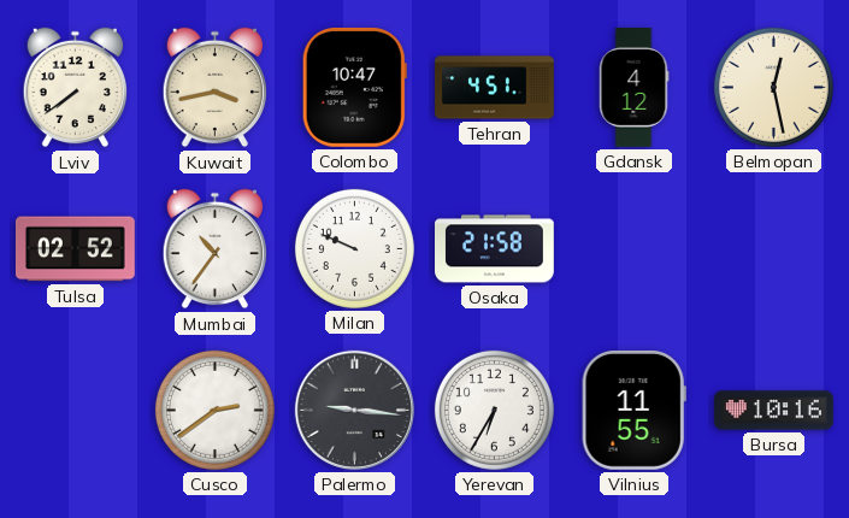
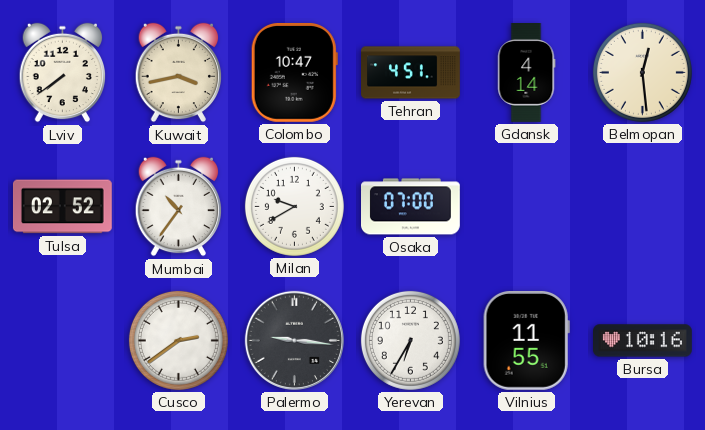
Gdansk: 4:12 -> 4:14
Belmopan: 12:28 -> 12:29
Milan: 9:49 -> 9:40
Osaka: 21:58 -> 07:00
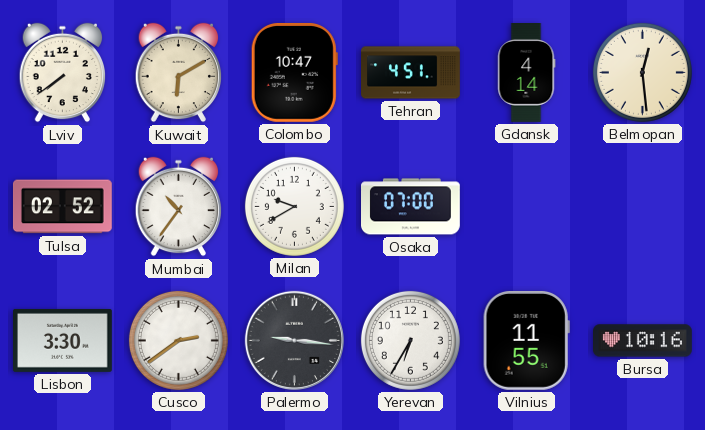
Kuwait: 3:43 -> 6:10
Lisbon: none -> 3:30
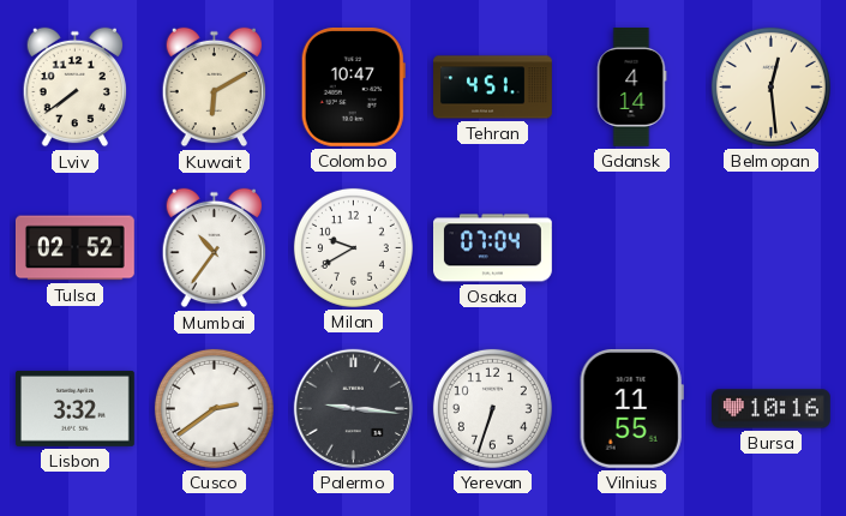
Osaka: 07:00 -> 07:04
Lisbon: 3:30 -> 3:32
Yerevan: 6:35 -> 6:33
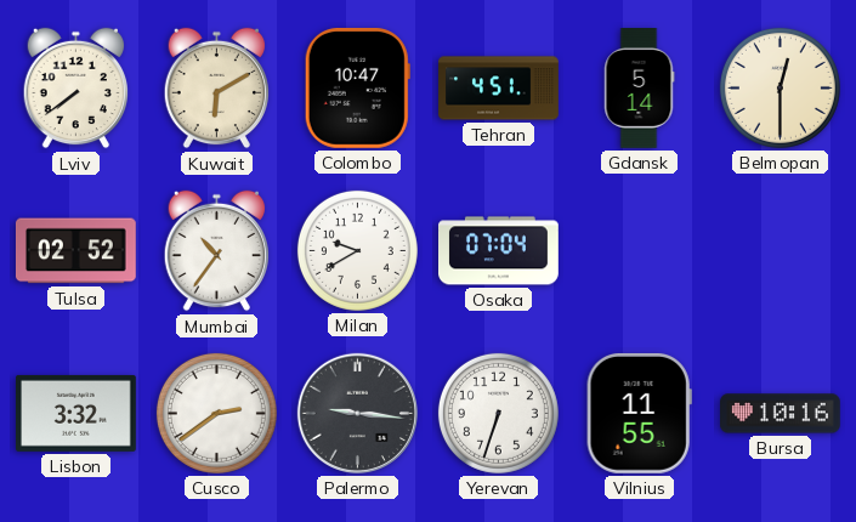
Gdansk: 4:14 -> 5:14
Belmopan: 12:29 -> 12:30
